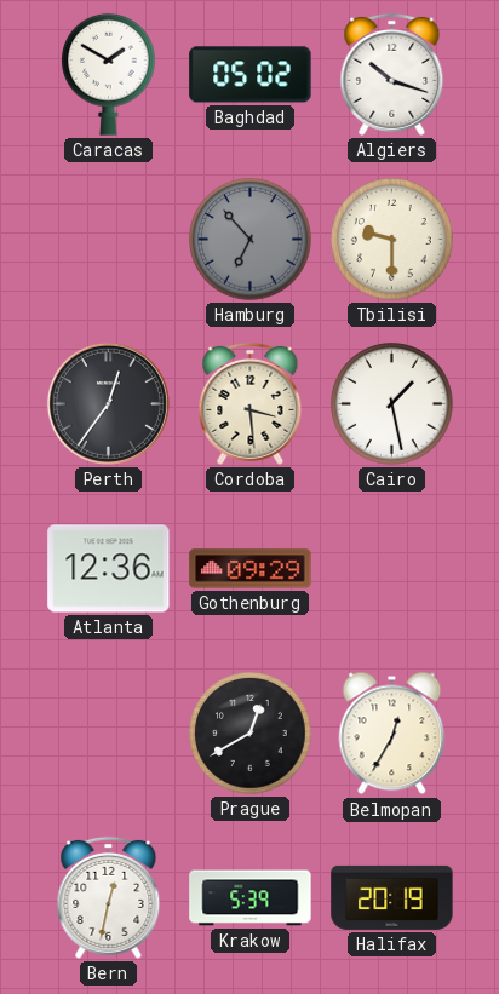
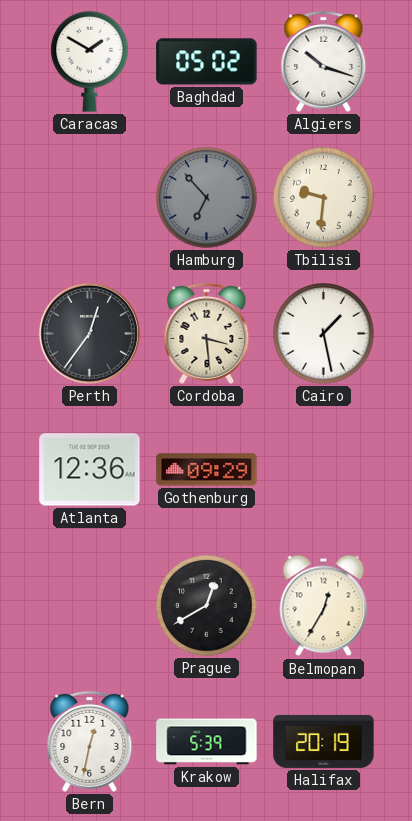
Tbilisi: 9:30 -> 9:31
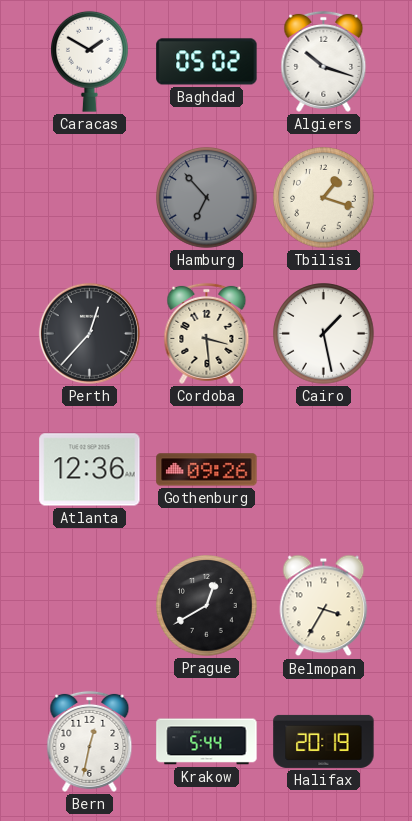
Tbilisi: 9:31 -> 1:18
Perth: 12:36 -> 12:37
Gothenburg: 09:29 -> 09:26
Belmopan: 12:35 -> 3:35
Krakow: 5:39 -> 5:44
